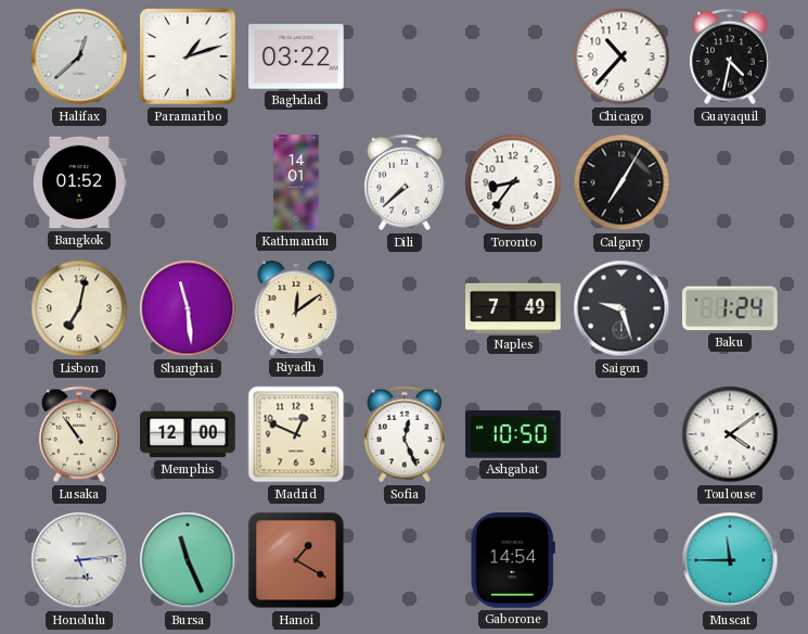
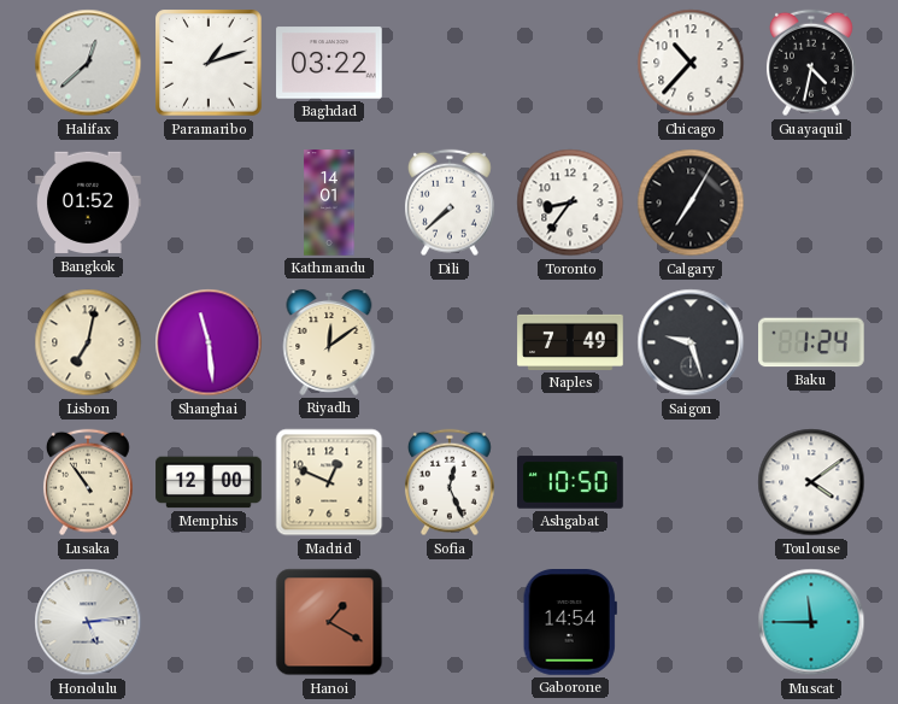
Bursa: 11:26 -> none
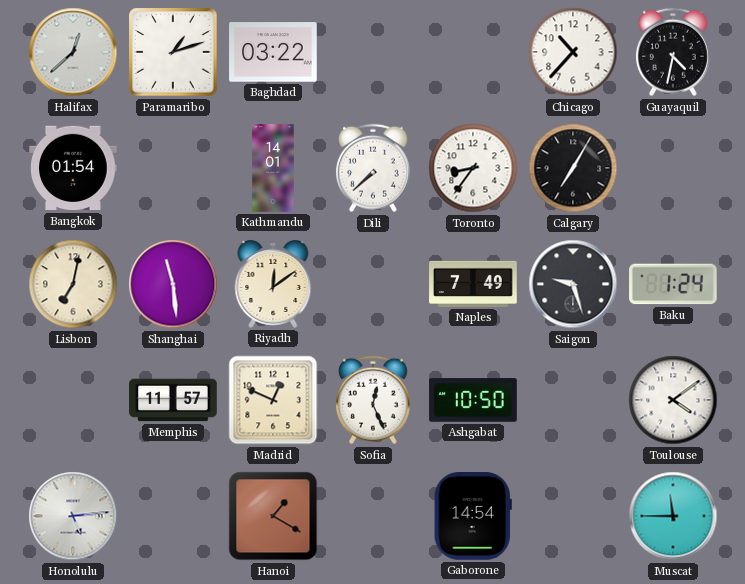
Bangkok: 01:52 -> 01:54
Lusaka: 10:54 -> none
Memphis: 12:00 -> 11:57
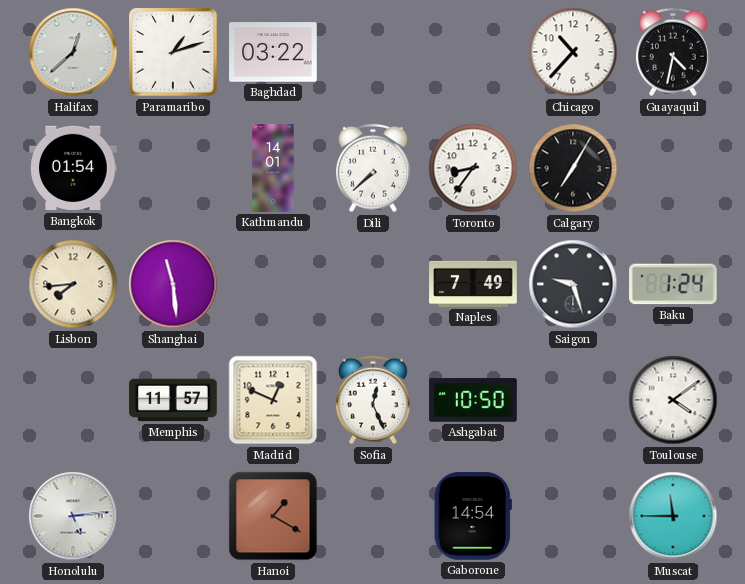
Lisbon: 7:02 -> 7:44
Riyadh: 12:09 -> none
